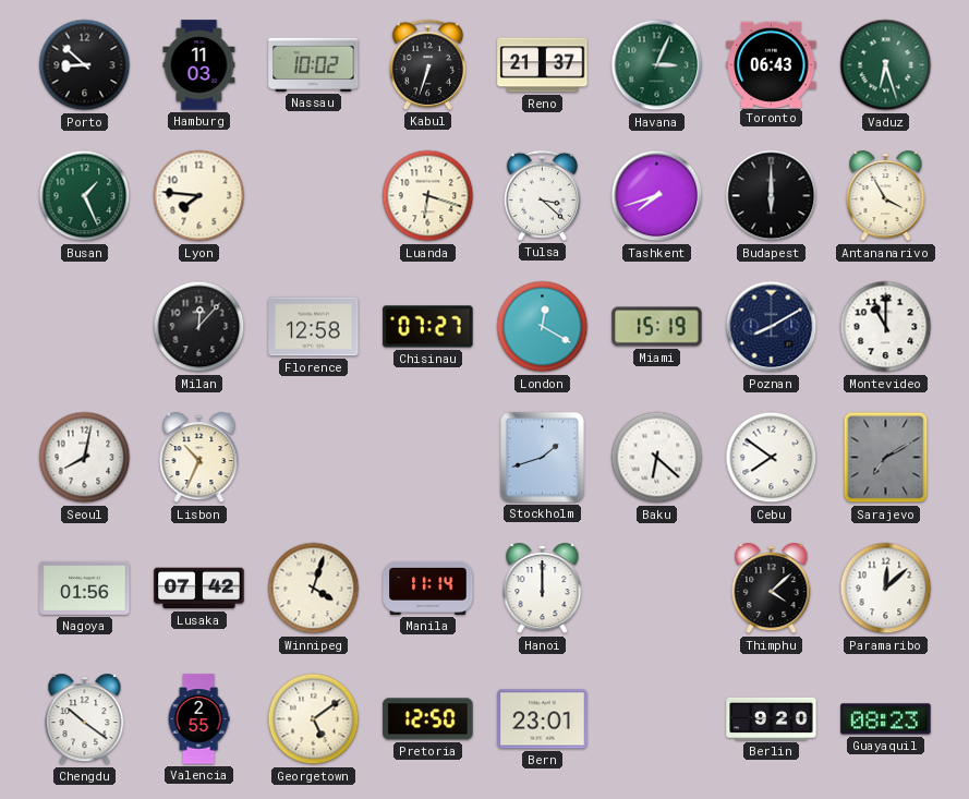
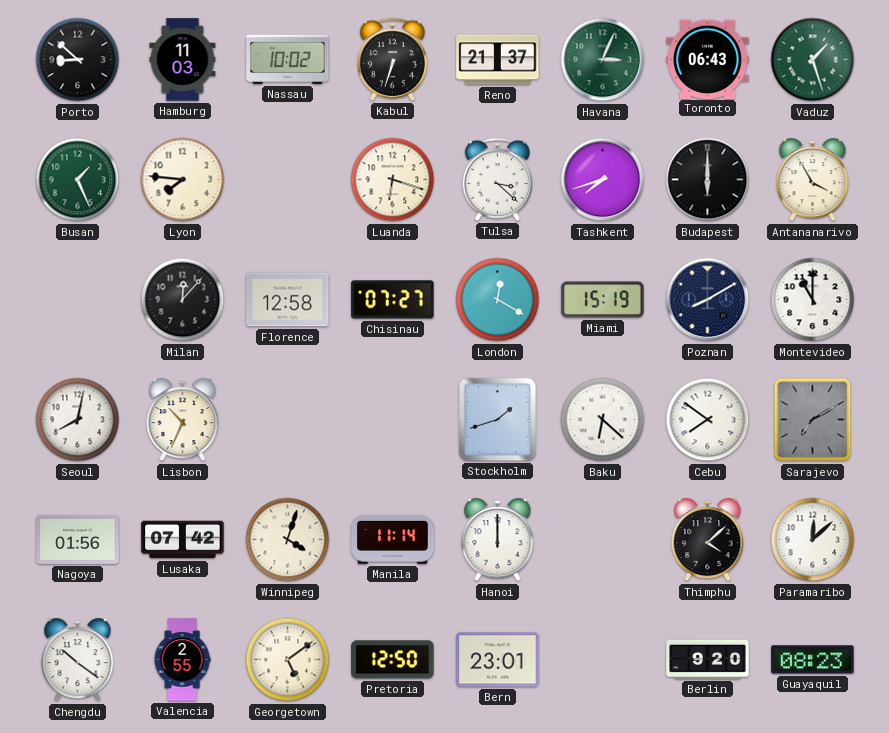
Vaduz: 6:27 -> 1:27
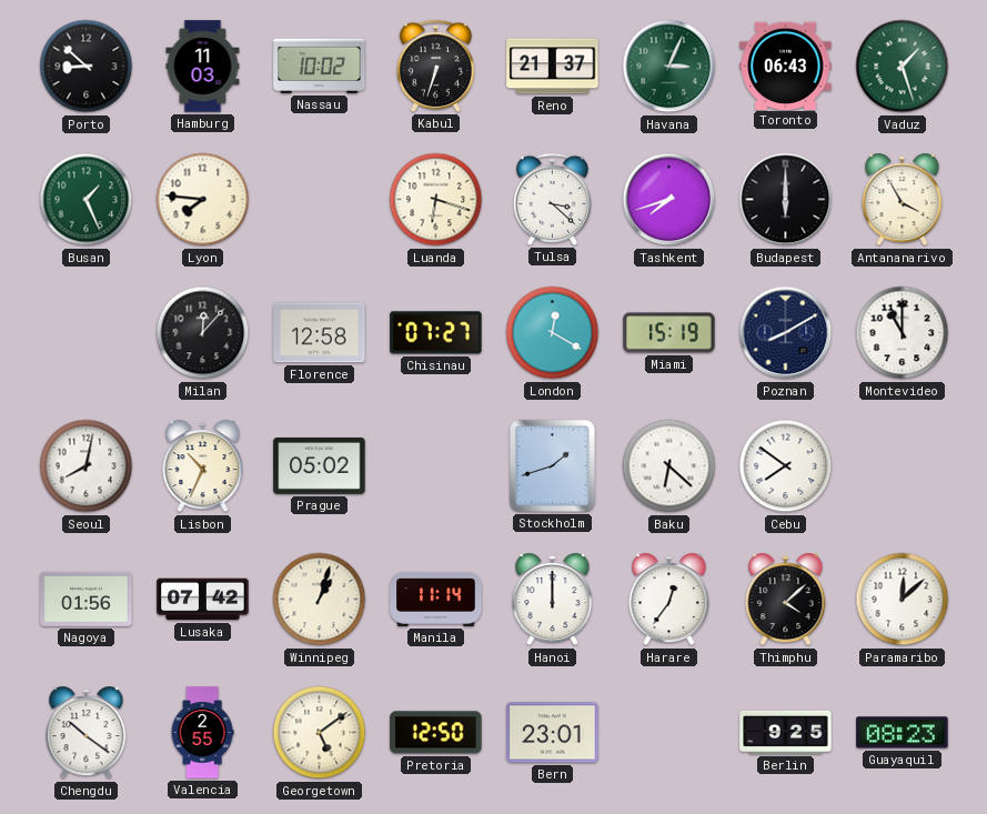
Prague: none -> 05:02
Sarajevo: 7:10 -> none
Winnipeg: 4:03 -> 1:03
Harare: none -> 12:36
Berlin: 9:20 -> 9:25
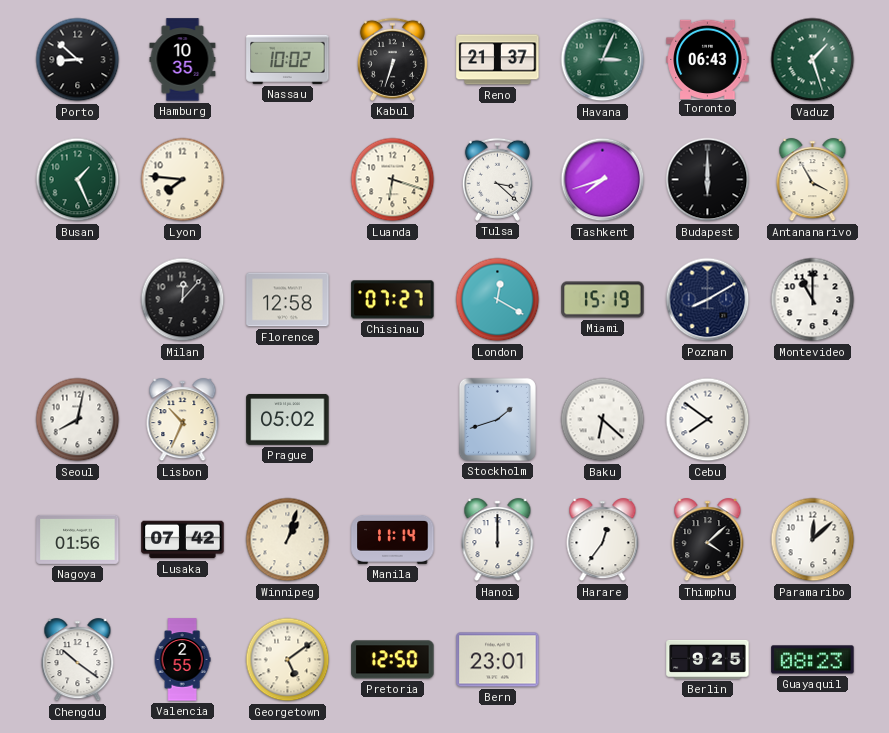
Hamburg: 11:03 -> 10:35
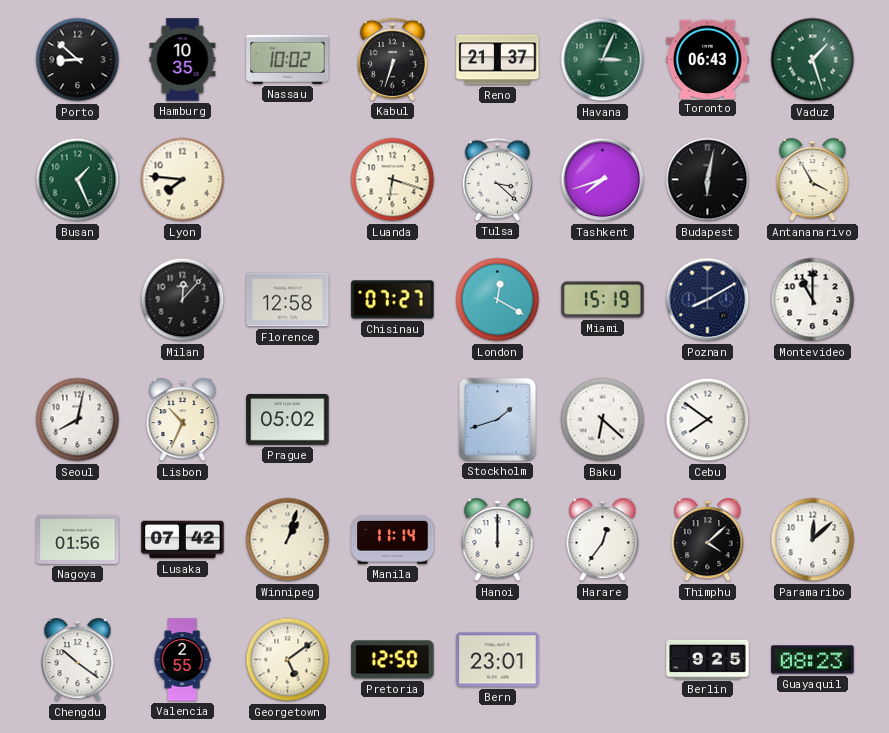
Budapest: 6:00 -> 6:02
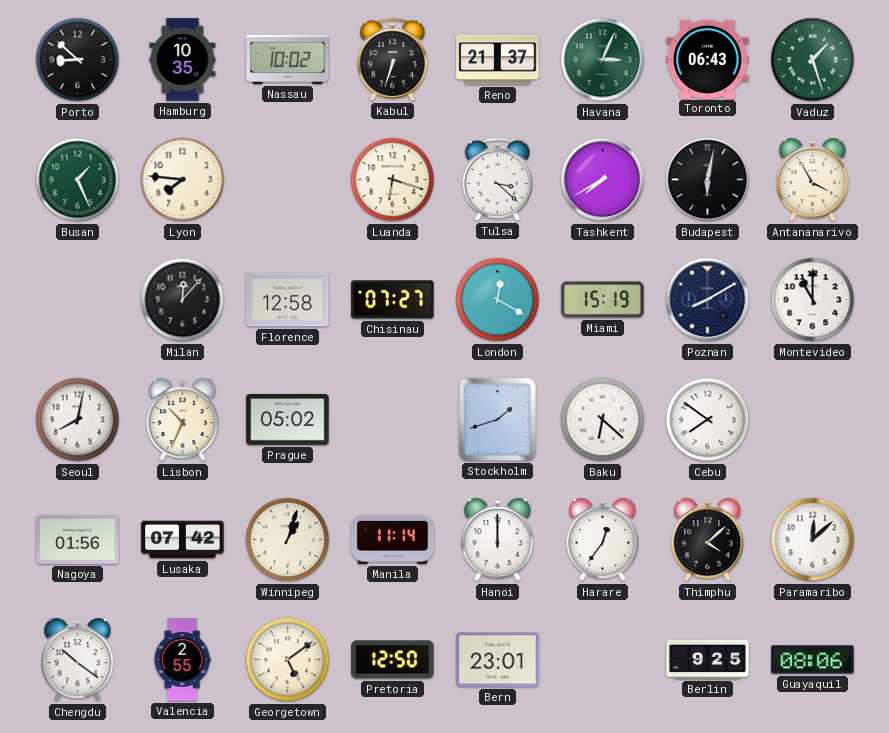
Tashkent: 7:42 -> 7:40
Guayaquil: 08:23 -> 08:06
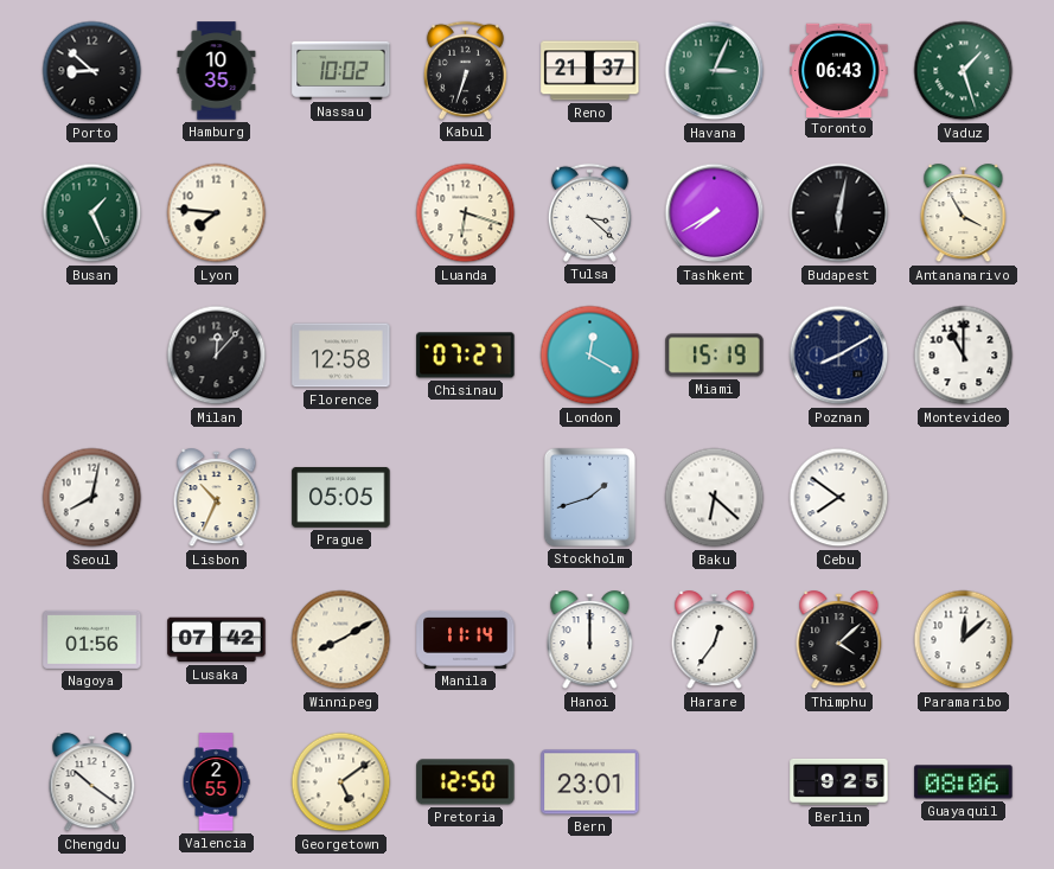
Prague: 05:02 -> 05:05
Winnipeg: 1:03 -> 8:10
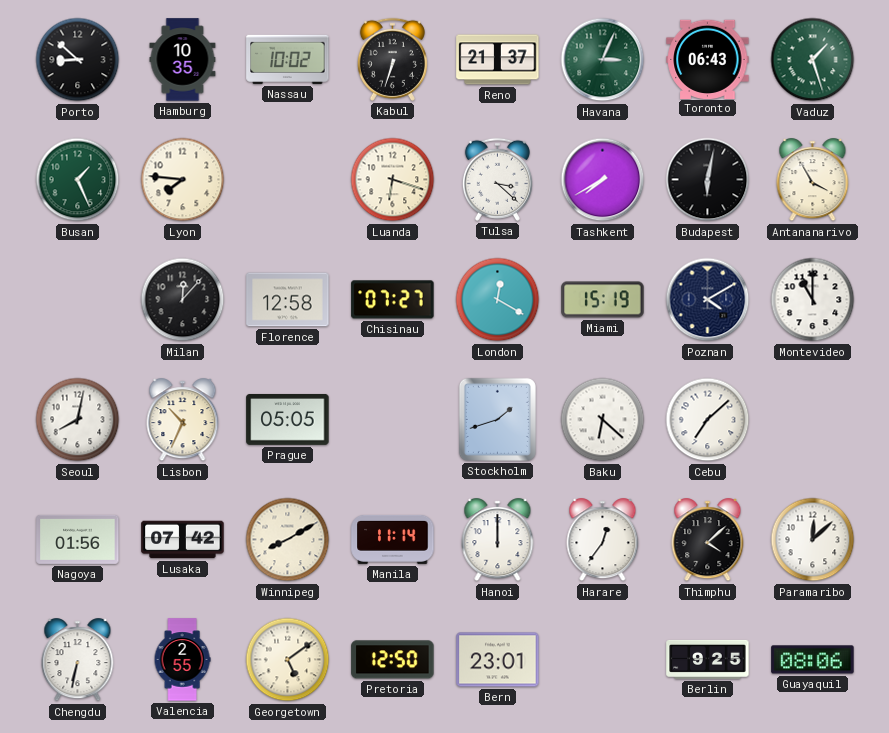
Poznan: 8:10 -> 4:10
Cebu: 7:51 -> 7:08
Chengdu: 10:21 -> 6:32
